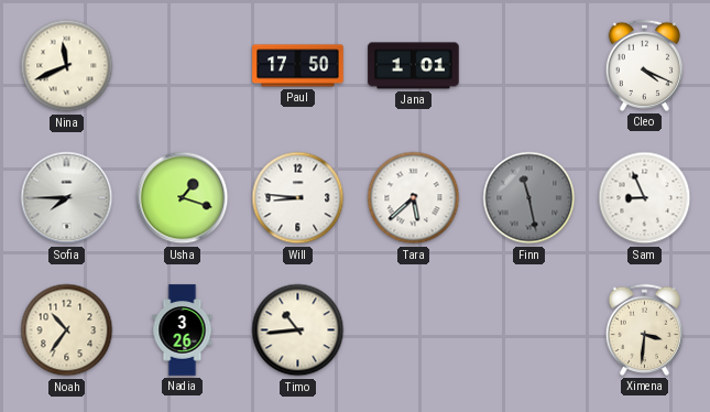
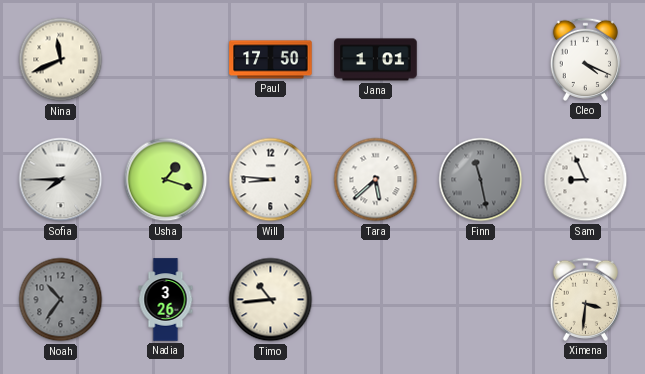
Noah dial: cream -> grey
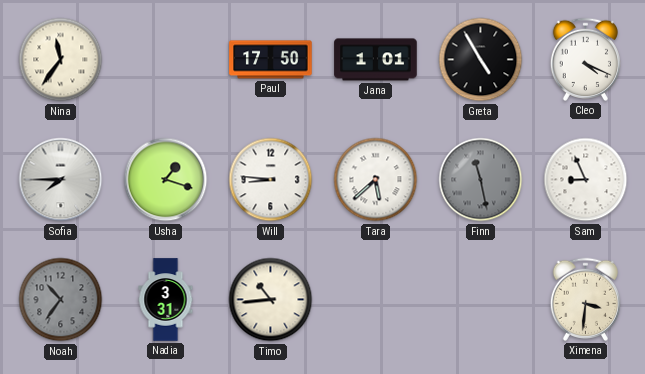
Nina: 11:41 -> 11:36
Greta: none -> 4:55
Nadia: 3:26 -> 3:31
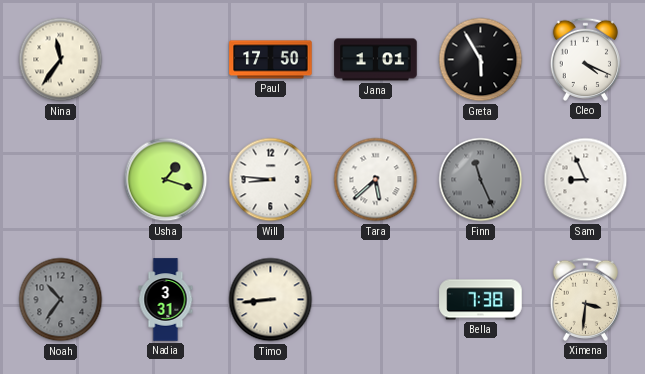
Greta: 4:55 -> 5:55
Sofia: 7:45 -> none
Finn: 11:28 -> 11:26
Timo: 10:44 -> 8:44
Bella: none -> 7:38
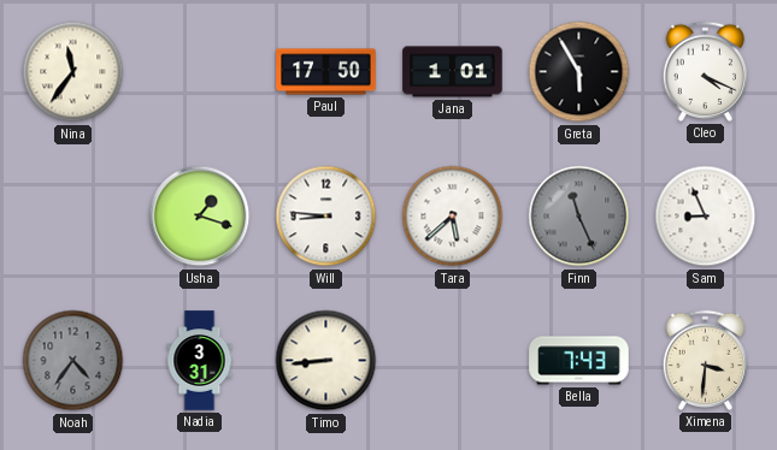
Noah: 10:36 -> 4:36
Bella: 7:38 -> 7:43
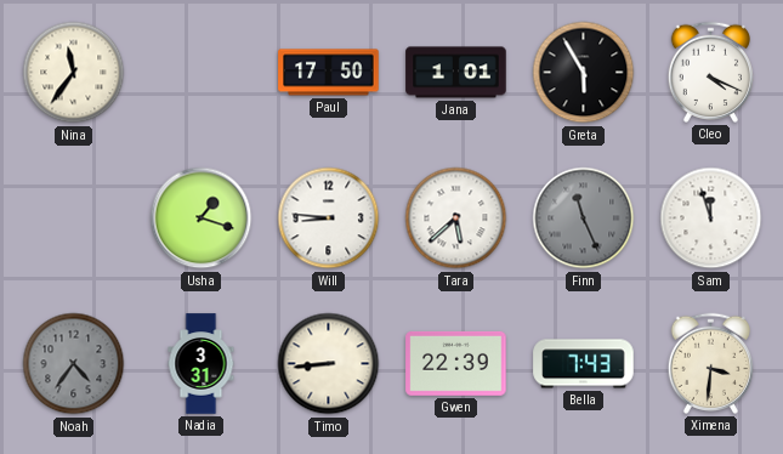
Sam: 8:56 -> 11:57
Gwen: none -> 22:39
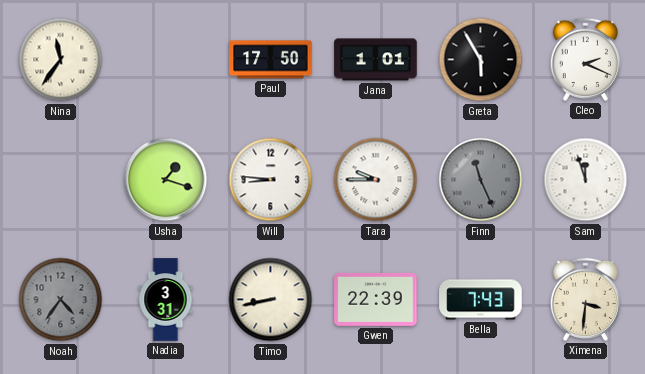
Cleo: 4:19 -> 2:19
Tara: 5:38 -> 9:45
Timo: 8:44 -> 8:43
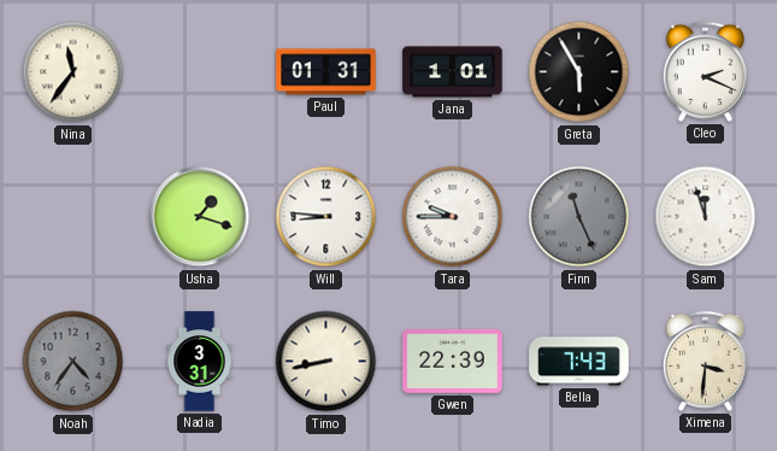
Paul: 17:50 -> 01:31
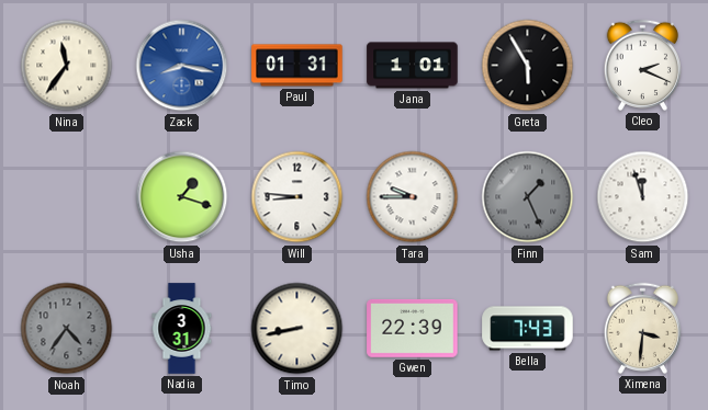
Zack: none -> 8:17
Finn: 11:26 -> 1:26
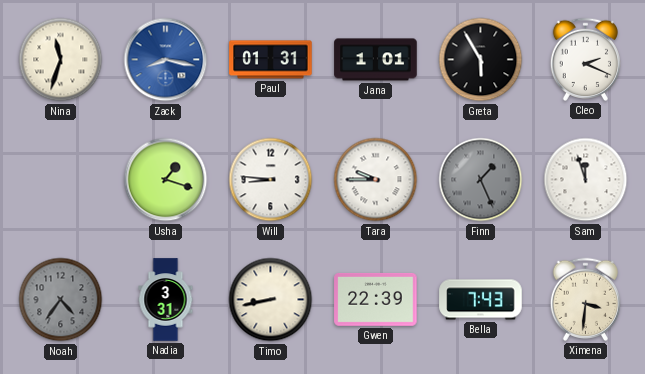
Nina: 11:36 -> 11:33
